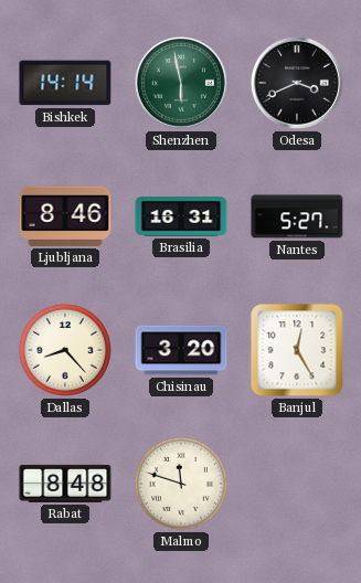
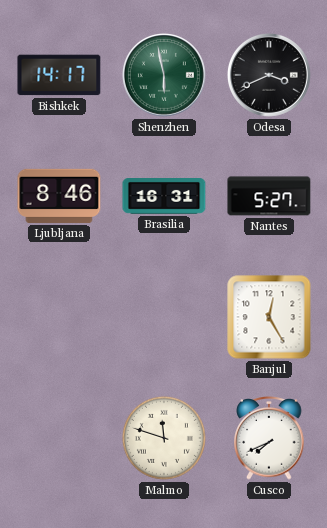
Bishkek: 14:14 -> 14:17
Dallas: 8:23 -> none
Chisinau: 3:20 -> none
Rabat: 8:48 -> none
Cusco: none -> 7:41
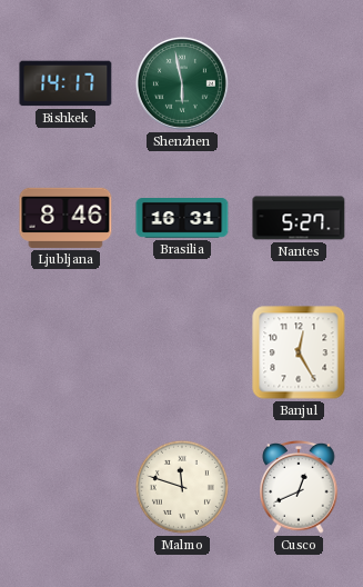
Odesa: 3:41 -> none
Cusco: 7:41 -> 12:41
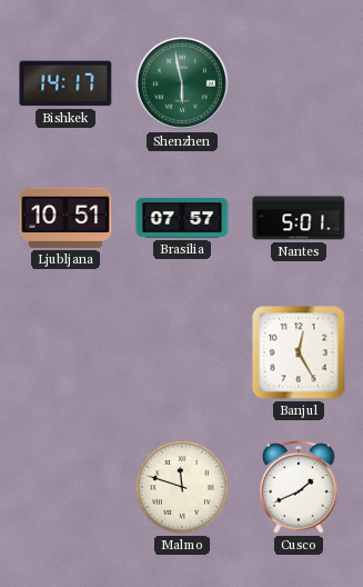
Ljubljana: 8:46 -> 10:51
Brasilia: 16:31 -> 07:57
Nantes: 5:27 -> 5:01
Cusco: 12:41 -> 1:41
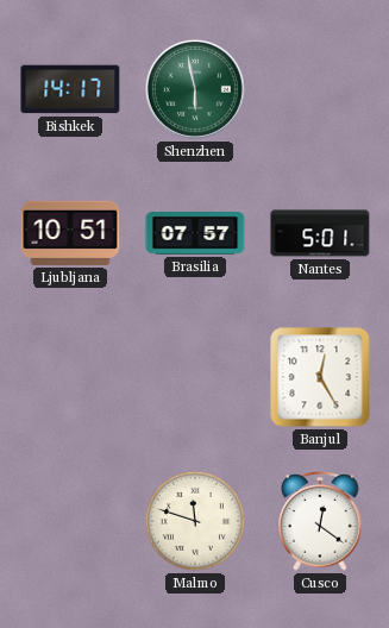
Cusco: 1:41 -> 12:21
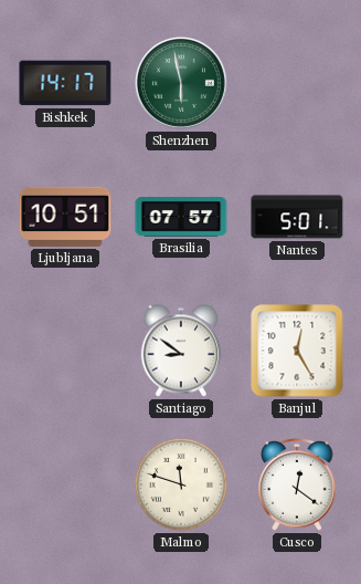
Santiago: none -> 8:51
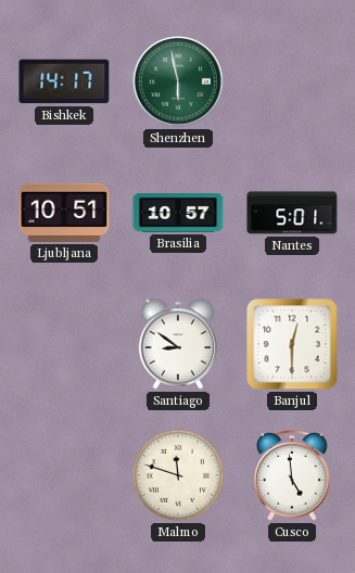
Brasilia: 07:57 -> 10:57
Banjul: 12:25 -> 12:30
Cusco: 12:21 -> 4:59
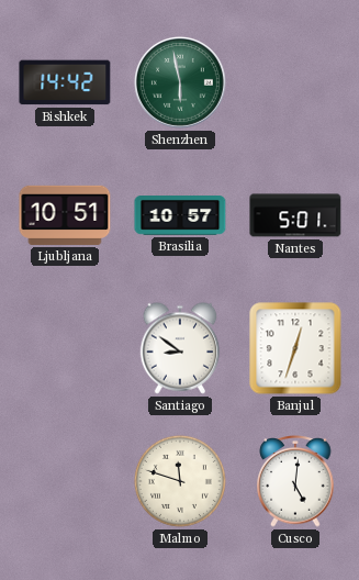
Bishkek: 14:17 -> 14:42
Banjul: 12:30 -> 12:33
Cusco: 4:59 -> 5:01
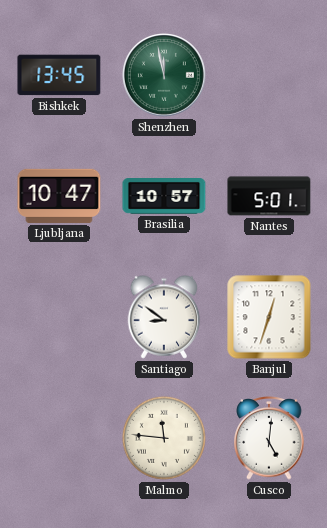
Bishkek: 14:42 -> 13:45
Shenzhen: 5:58 -> 11:58
Ljubljana: 10:51 -> 10:47
Malmo: 11:48 -> 11:46
